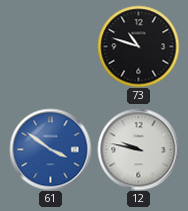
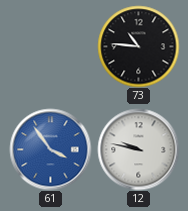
73: 10:48 -> 10:46
61: 3:51 -> 3:54
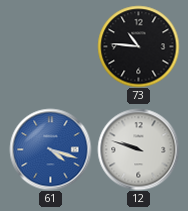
61: 3:54 -> 4:18
12: 9:47 -> 9:48
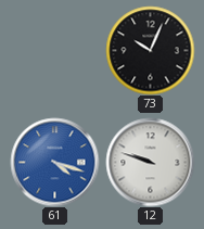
73: 10:46 -> 10:04
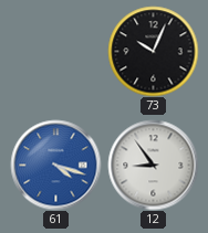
12: 9:48 -> 8:54
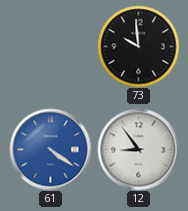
73: 10:04 -> 9:59
61: 4:18 -> 4:21
